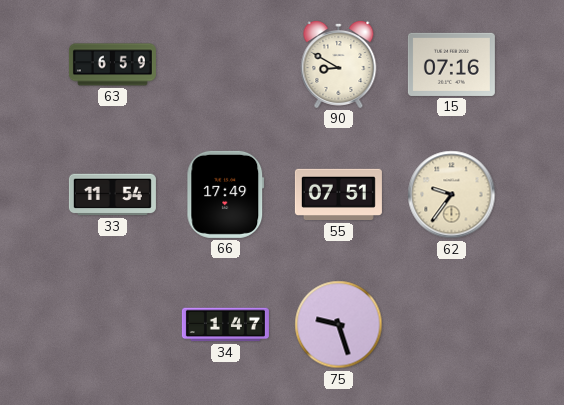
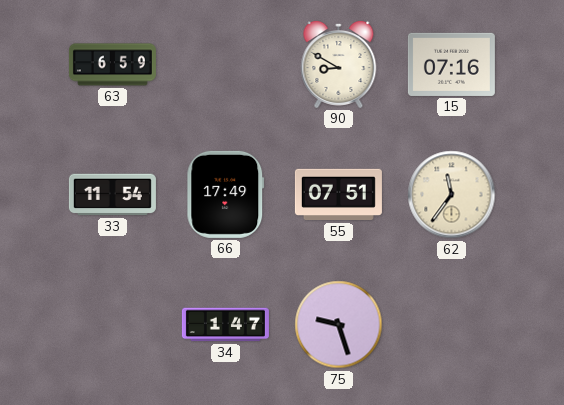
62: 9:36 -> 11:36
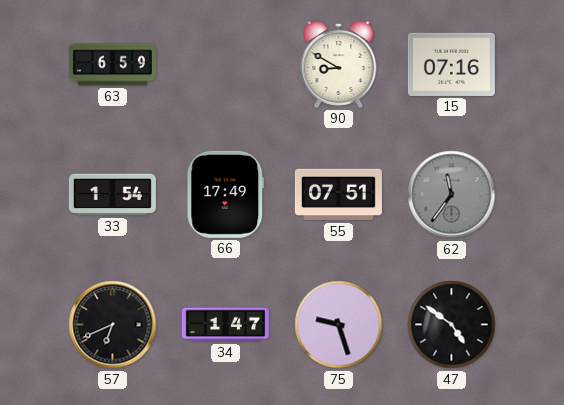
33: 11:54 -> 1:54
62 dial: cream -> grey
57: none -> 6:41
47: none -> 4:51
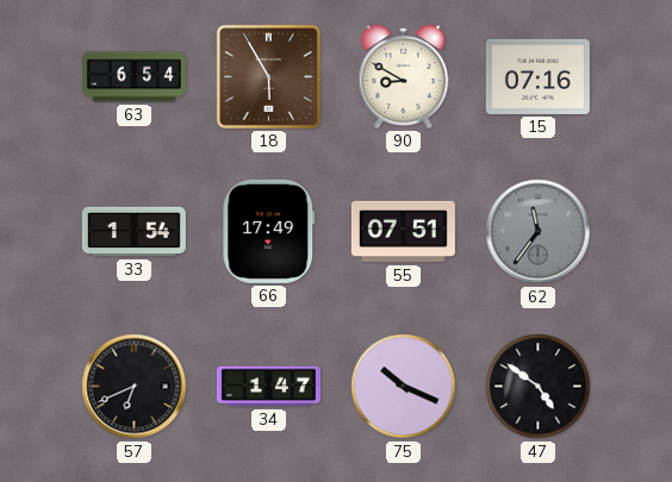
63: 6:59 -> 6:54
18: none -> 5:55
75: 9:27 -> 10:19
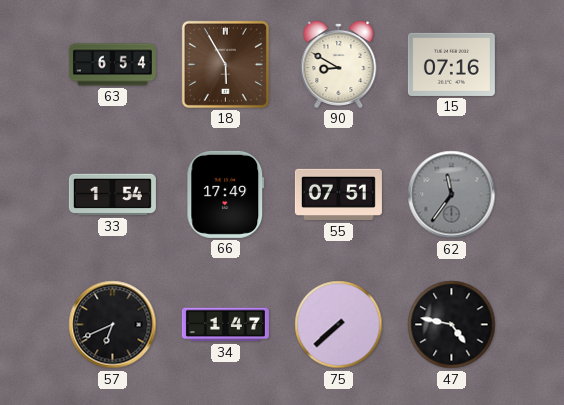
75: 10:19 -> 7:38
47: 4:51 -> 4:47
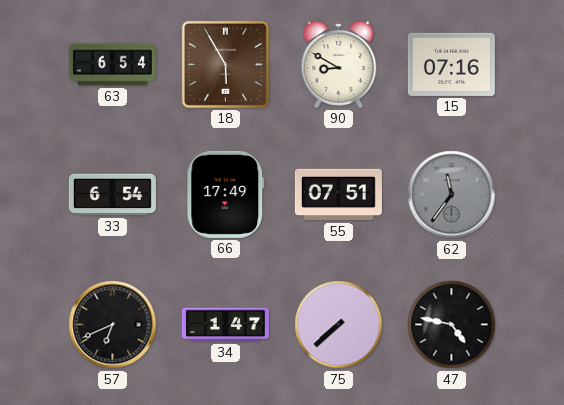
33: 1:54 -> 6:54
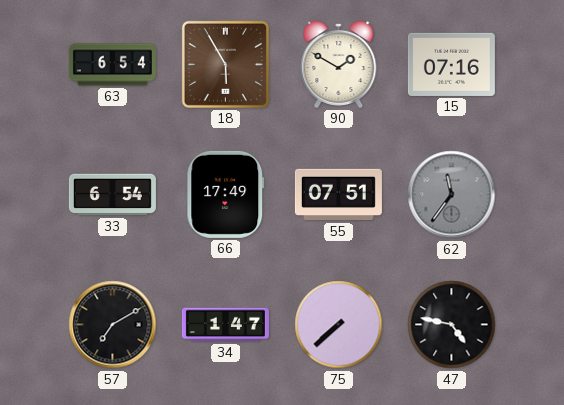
90: 8:50 -> 1:50
57: 6:41 -> 7:10
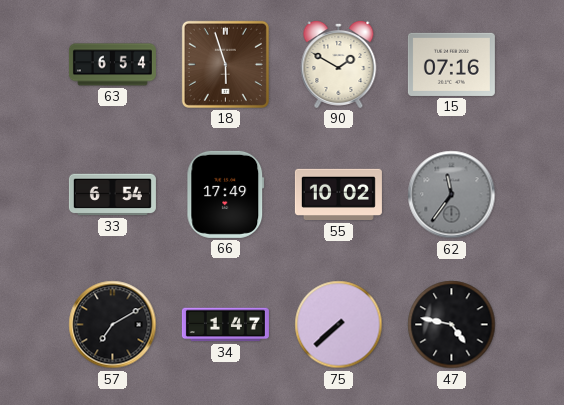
18: 5:55 -> 5:57
55: 07:51 -> 10:02
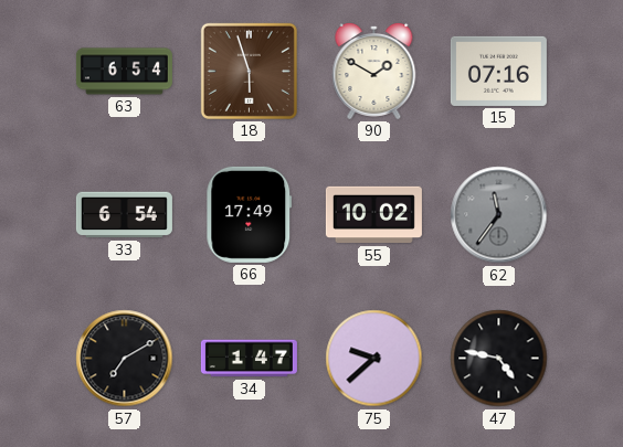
75: 7:38 -> 9:38
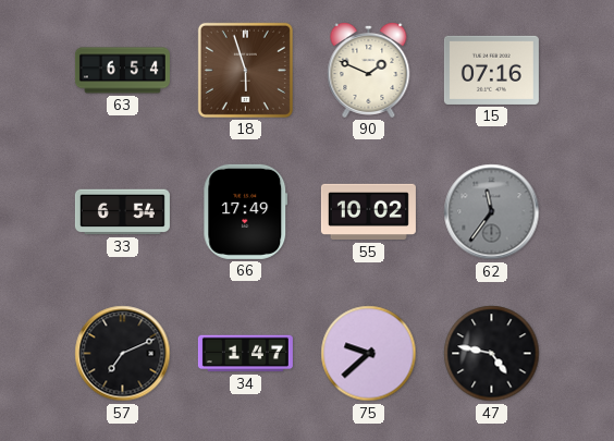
90: 1:50 -> 1:49
57: 7:10 -> 7:11
